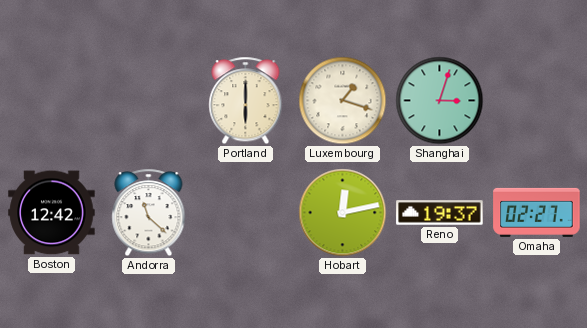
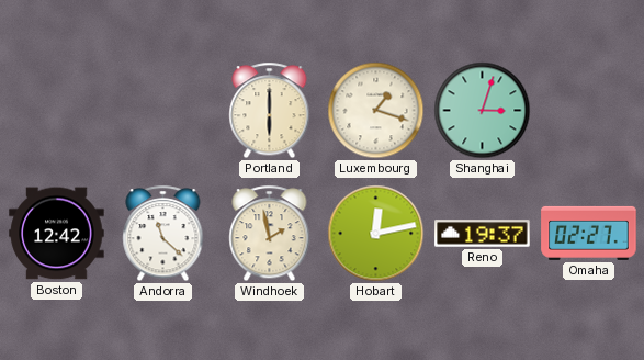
Windhoek: none -> 1:58
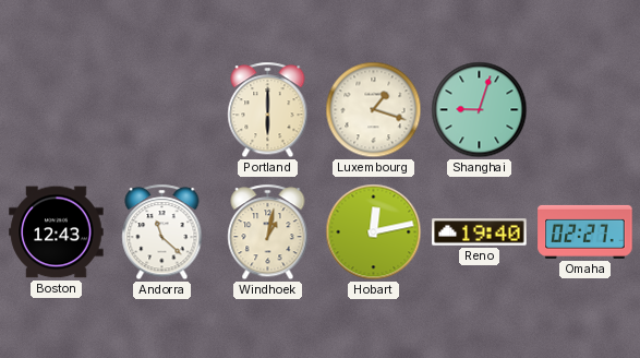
Shanghai: 3:03 -> 9:03
Boston: 12:42 -> 12:43
Windhoek: 1:58 -> 1:02
Reno: 19:37 -> 19:40
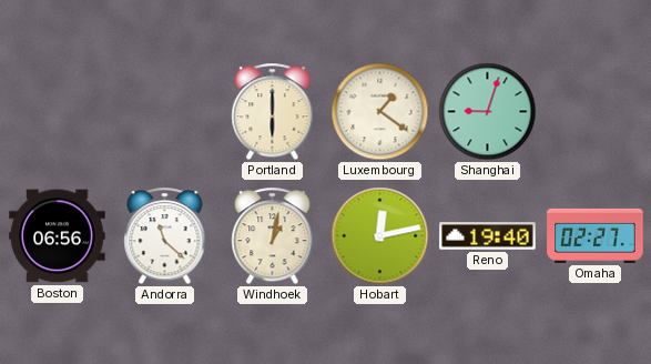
Luxembourg: 1:18 -> 1:21
Boston: 12:43 -> 06:56
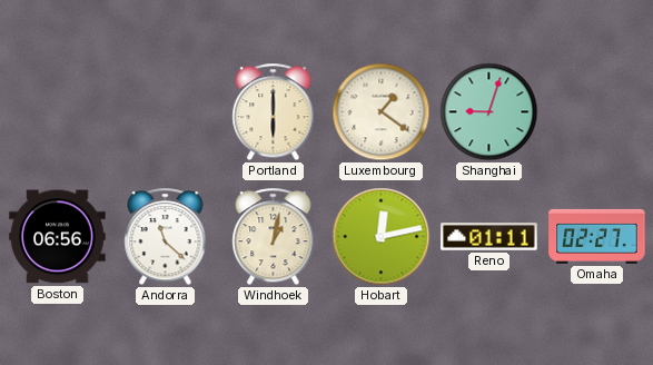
Reno: 19:40 -> 01:11
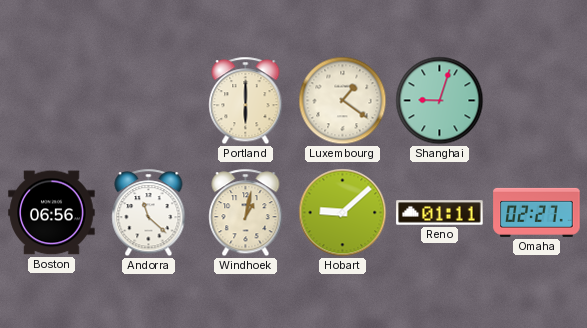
Hobart: 12:13 -> 9:08
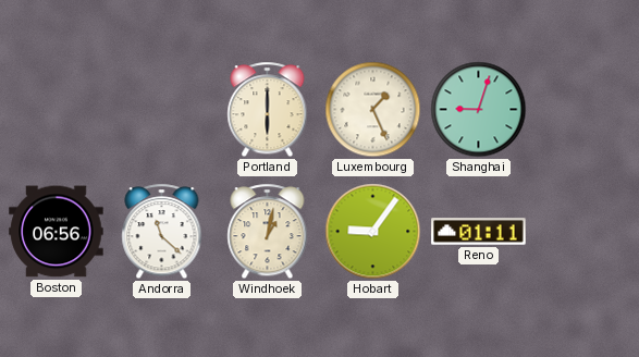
Luxembourg: 1:21 -> 1:26
Hobart: 9:08 -> 9:06
Omaha: 02:27 -> none
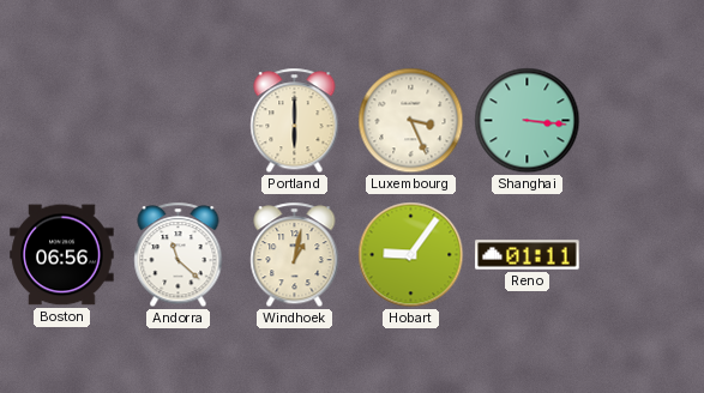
Luxembourg: 1:26 -> 3:26
Shanghai: 9:03 -> 3:16
